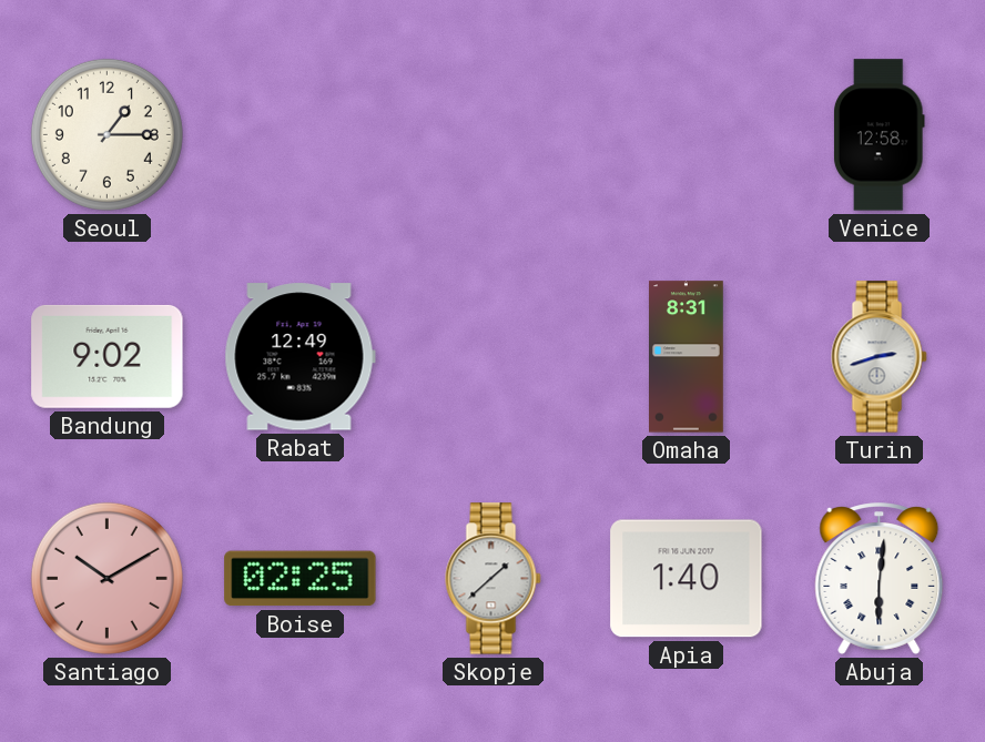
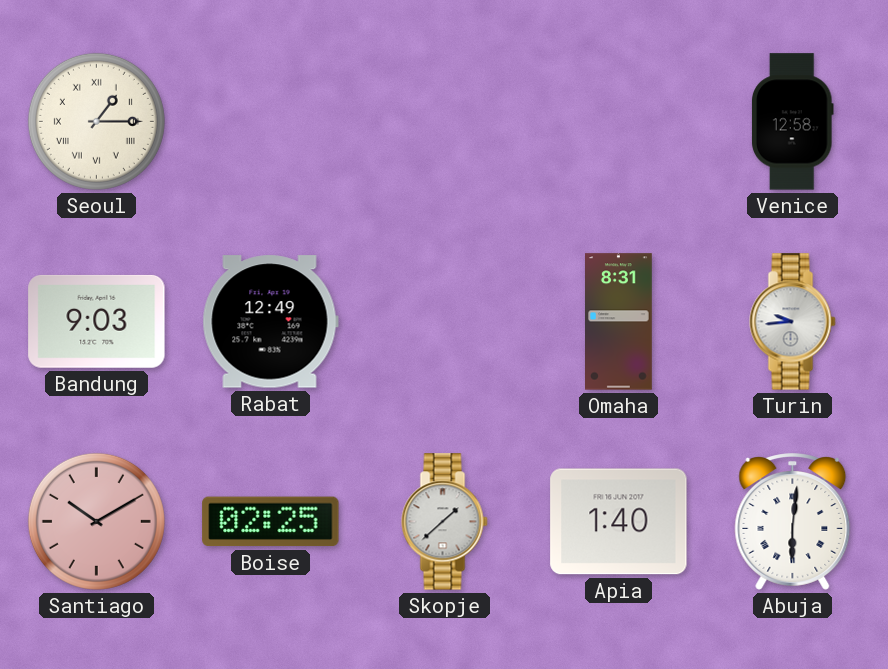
Seoul numerals: Arabic -> Roman
Bandung: 9:02 -> 9:03
Turin: 2:42 -> 9:44
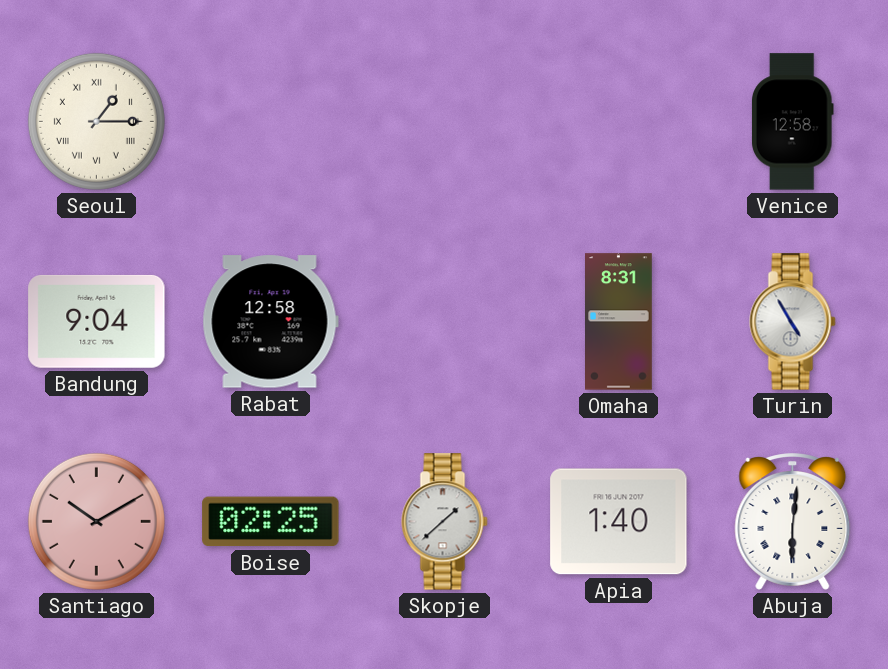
Bandung: 9:03 -> 9:04
Rabat: 12:49 -> 12:58
Turin: 9:44 -> 4:55
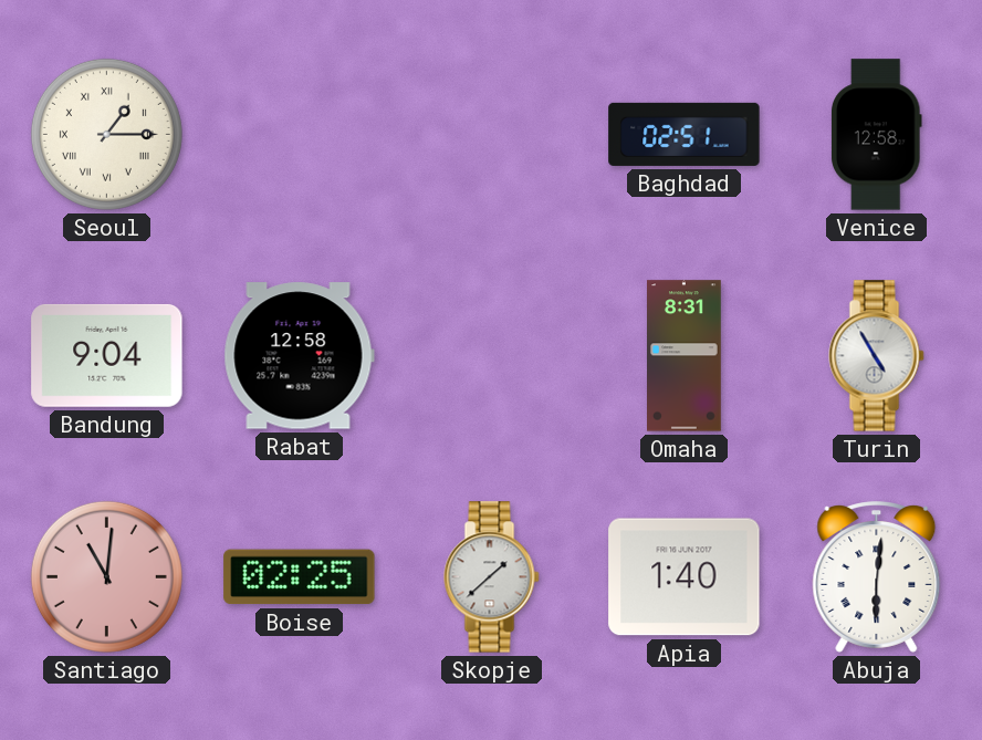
Baghdad: none -> 02:51
Santiago: 10:10 -> 11:01
